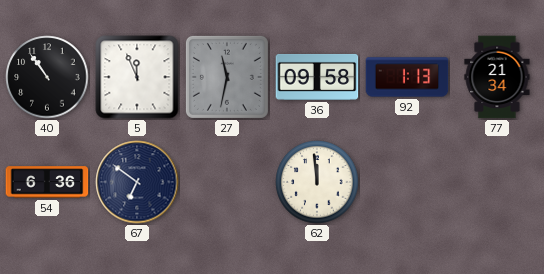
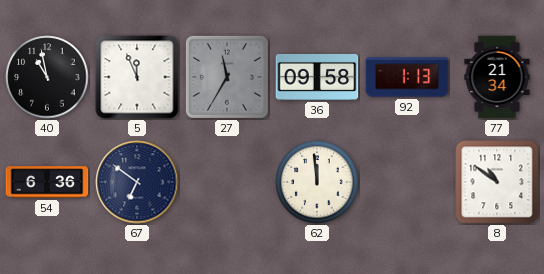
40: 10:54 -> 10:58
27: 11:32 -> 11:35
8: none -> 10:51
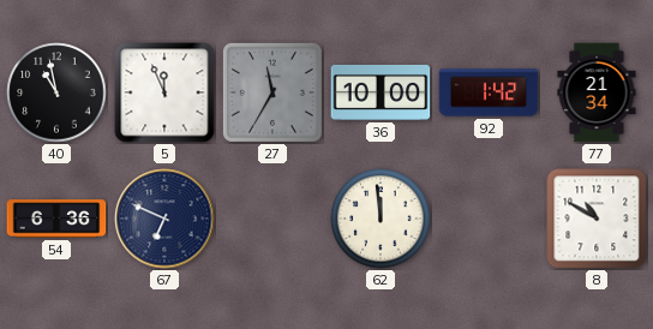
36: 09:58 -> 10:00
92: 1:13 -> 1:42
67: 6:51 -> 6:49
8: 10:51 -> 10:50
